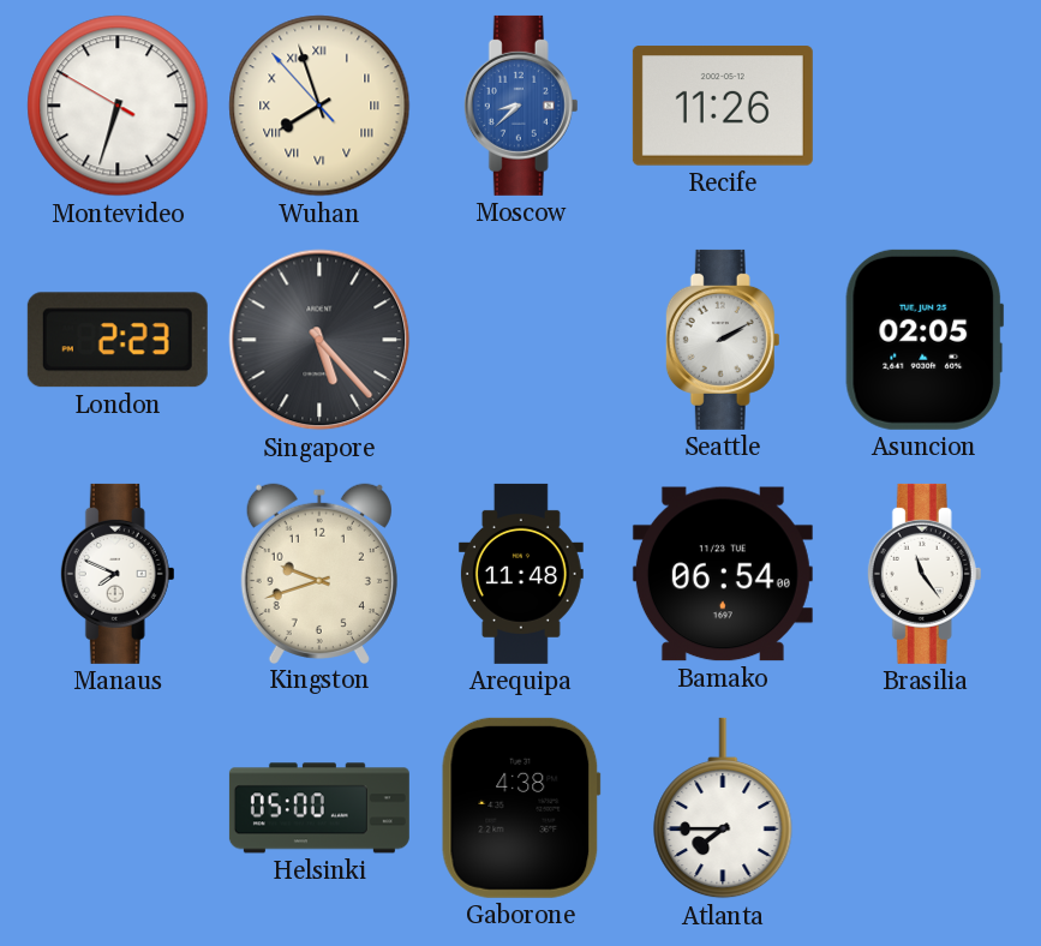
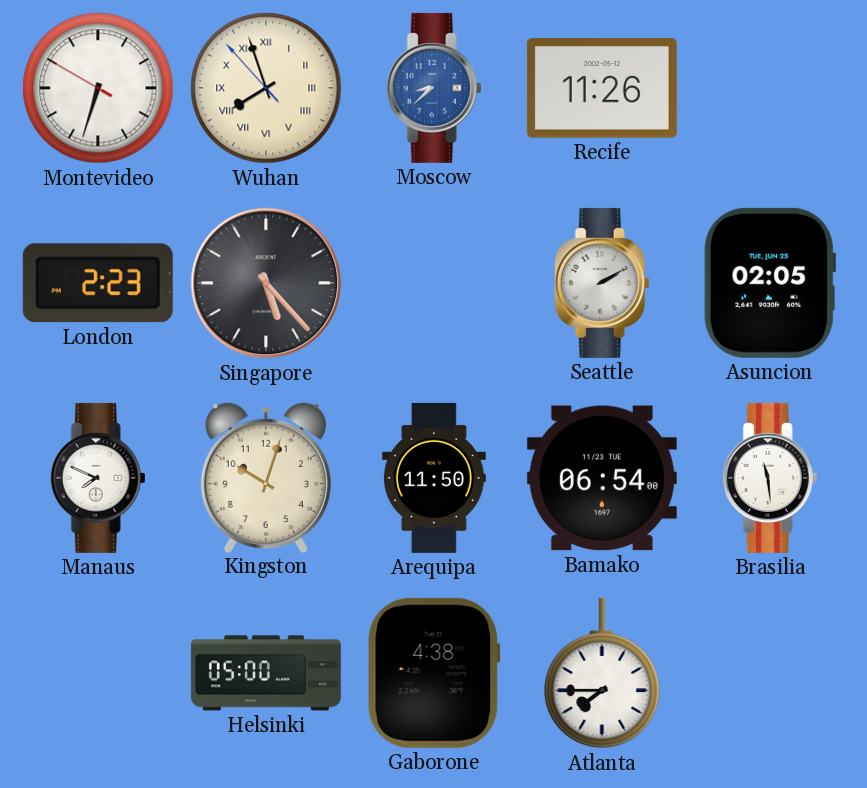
Kingston: 9:42 -> 10:03
Arequipa: 11:48 -> 11:50
Brasilia: 11:24 -> 11:29
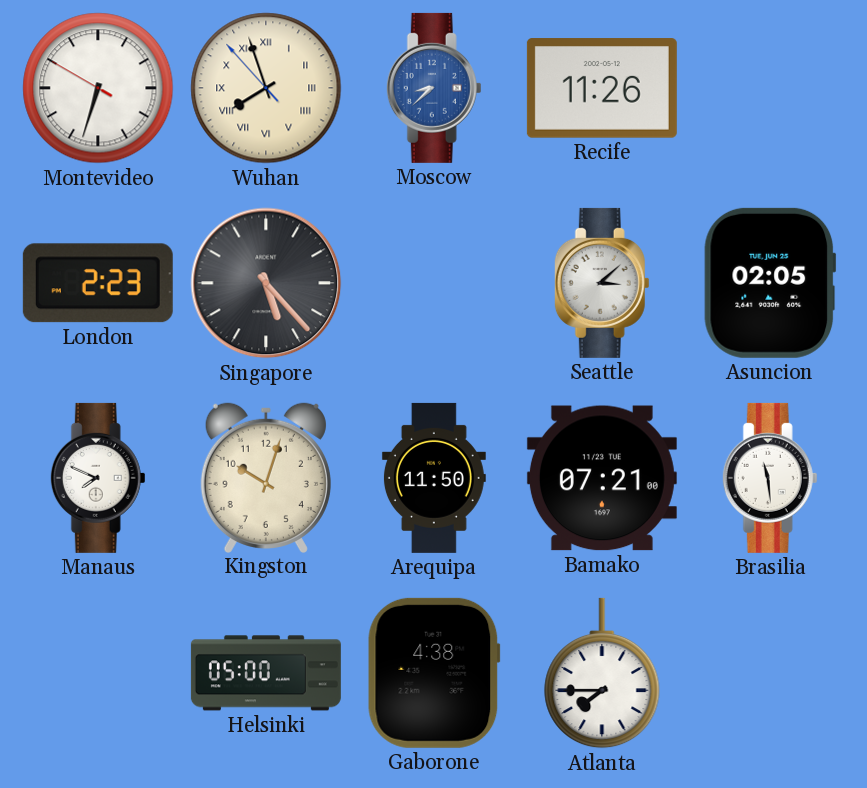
Seattle: 2:10 -> 3:08
Bamako: 06:54 -> 07:21
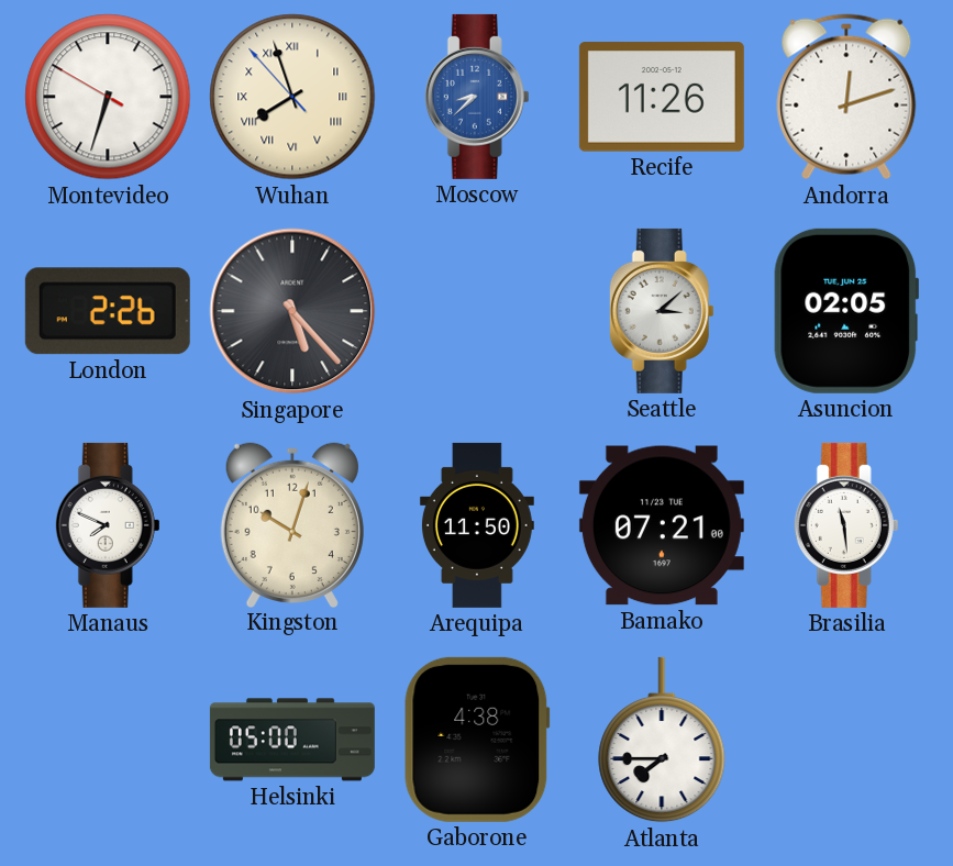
Andorra: none -> 12:12
London: 2:23 -> 2:26
